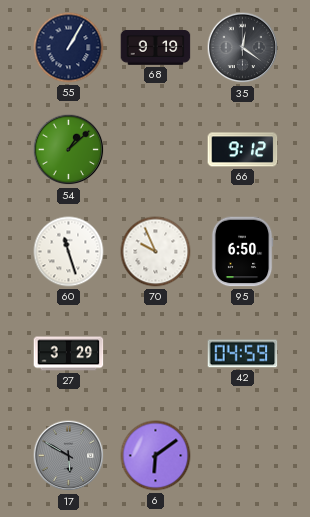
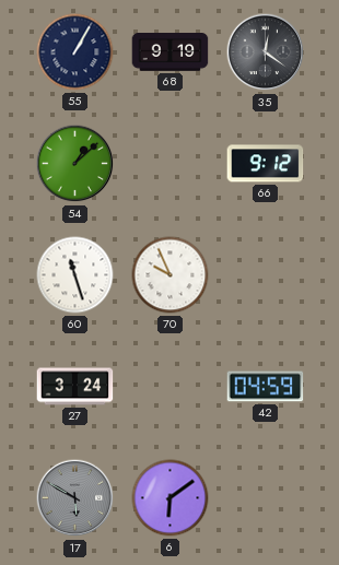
95: 6:50 -> none
27: 3:29 -> 3:24
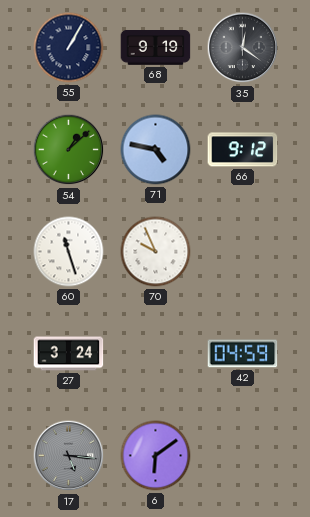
71: none -> 4:47
17: 5:50 -> 5:16
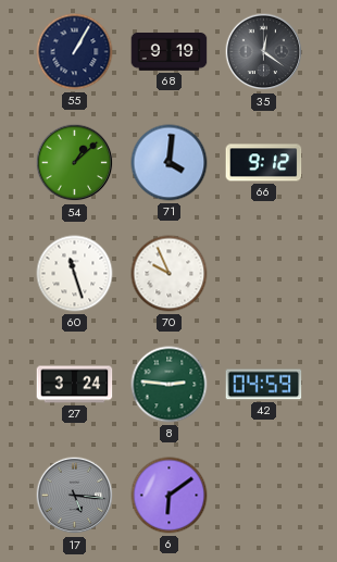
71: 4:47 -> 4:01
8: none -> 2:46
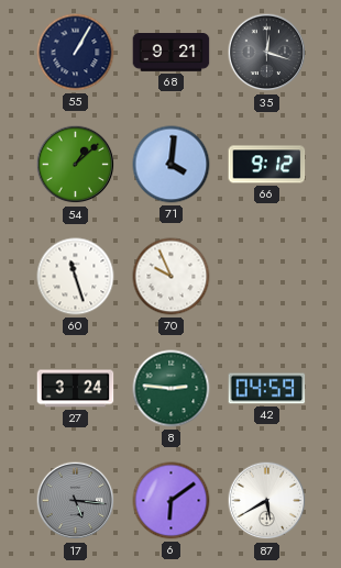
68: 9:19 -> 9:21
35: 12:21 -> 12:18
87: none -> 5:40
